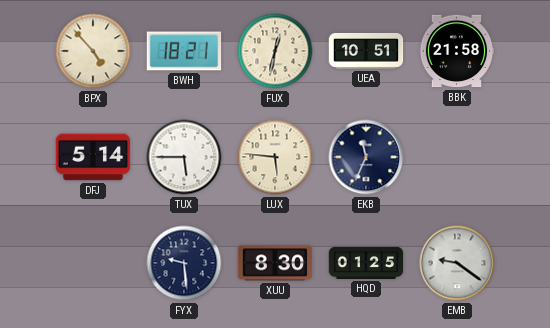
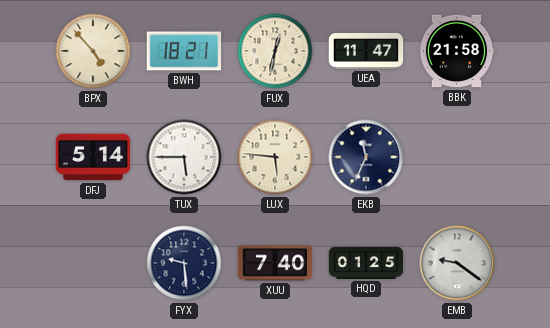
UEA: 10:51 -> 11:47
XUU: 8:30 -> 7:40
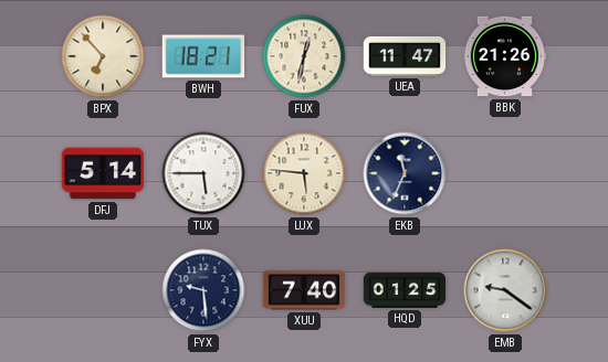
BPX: 4:53 -> 6:53
BBK: 21:58 -> 21:26
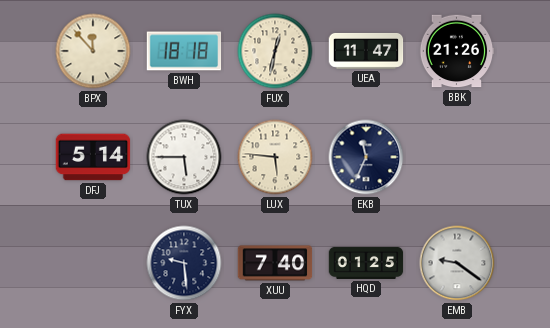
BPX: 6:53 -> 11:53
BWH: 18:21 -> 18:18
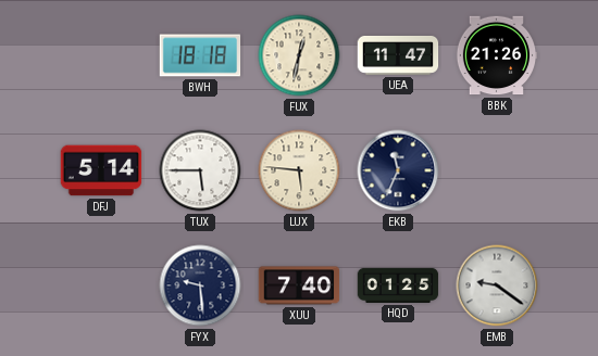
BPX: 11:53 -> none
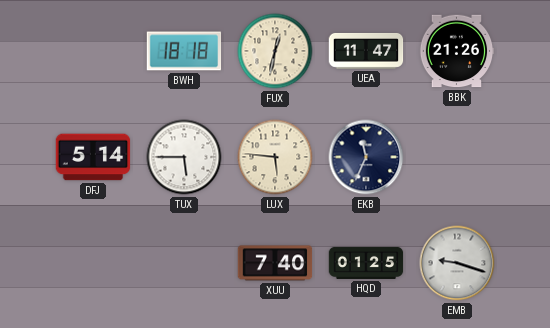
FYX: 9:29 -> none
EMB: 9:21 -> 9:18
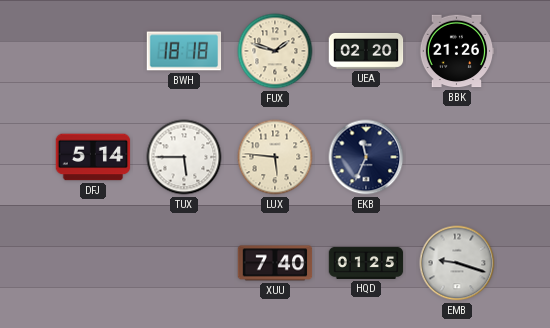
FUX: 12:32 -> 1:48
UEA: 11:47 -> 02:20
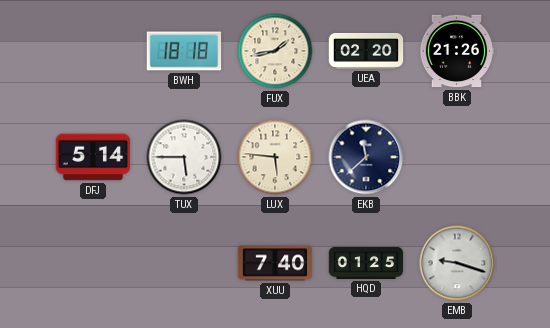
FUX: 1:48 -> 1:43
EKB: 11:34 -> 11:38
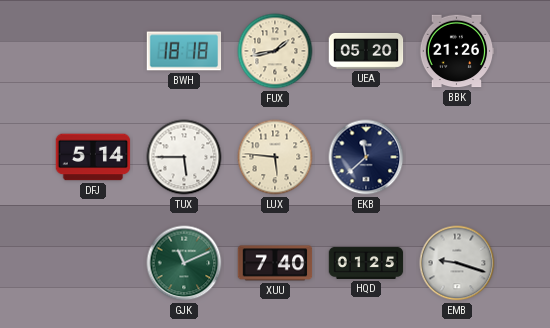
UEA: 02:20 -> 05:20
GJK: none -> 11:11
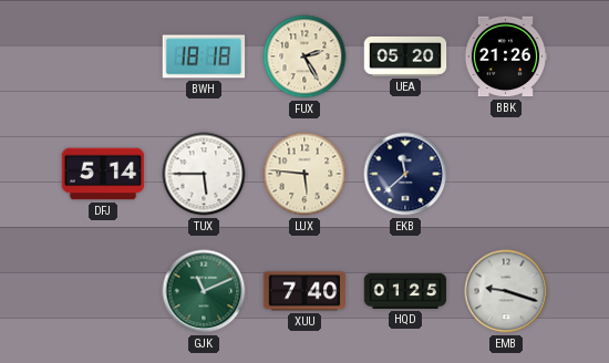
FUX: 1:43 -> 2:25
